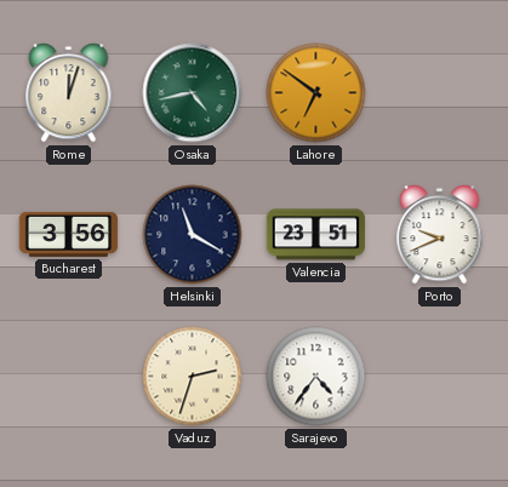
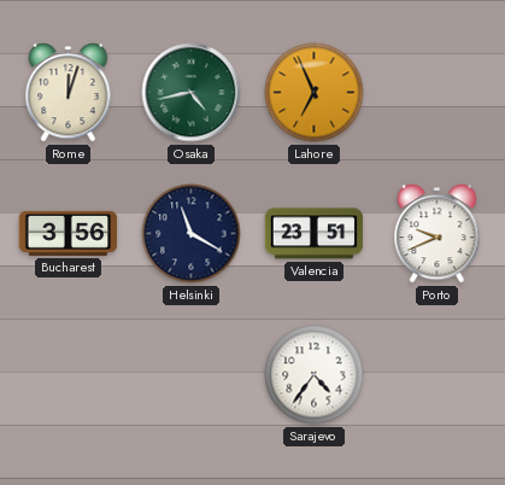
Lahore: 6:51 -> 6:56
Vaduz: 2:33 -> none
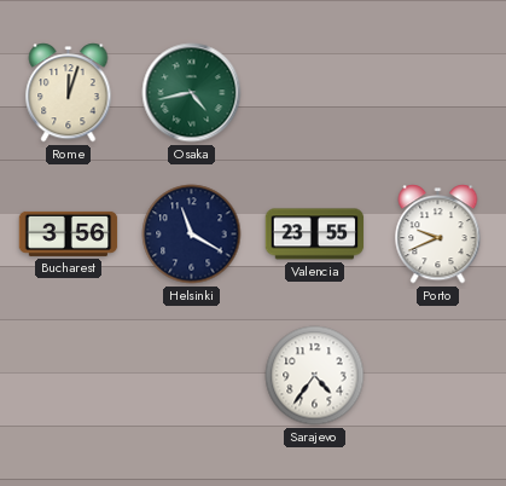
Lahore: 6:56 -> none
Valencia: 23:51 -> 23:55
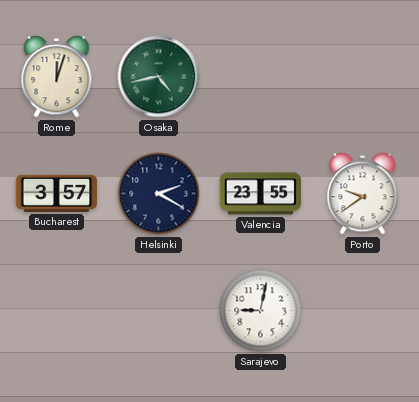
Bucharest: 3:56 -> 3:57
Helsinki: 11:20 -> 2:20
Porto: 9:41 -> 9:39
Sarajevo: 4:36 -> 9:02
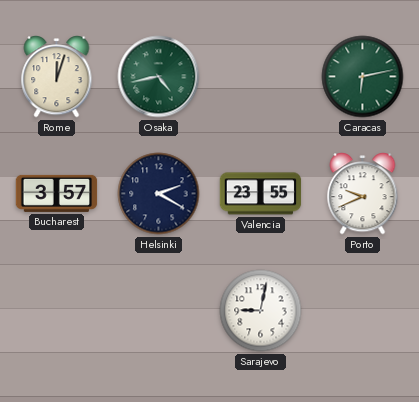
Caracas: none -> 6:13
Porto: 9:39 -> 9:41
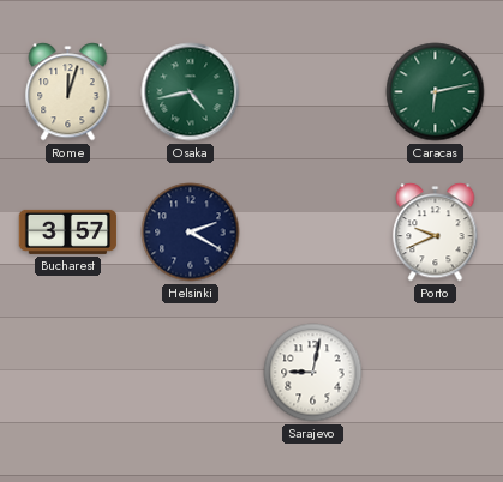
Valencia: 23:55 -> none
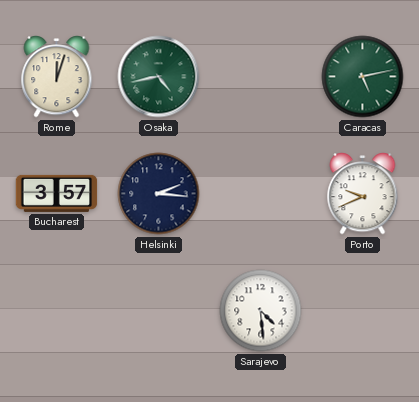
Caracas: 6:13 -> 5:13
Helsinki: 2:20 -> 2:16
Sarajevo: 9:02 -> 4:29
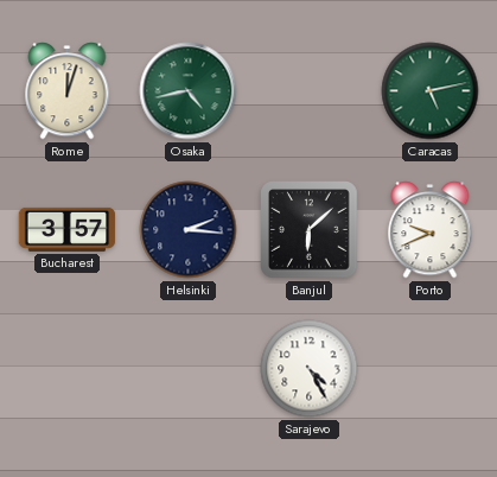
Banjul: none -> 6:08
Sarajevo: 4:29 -> 4:25
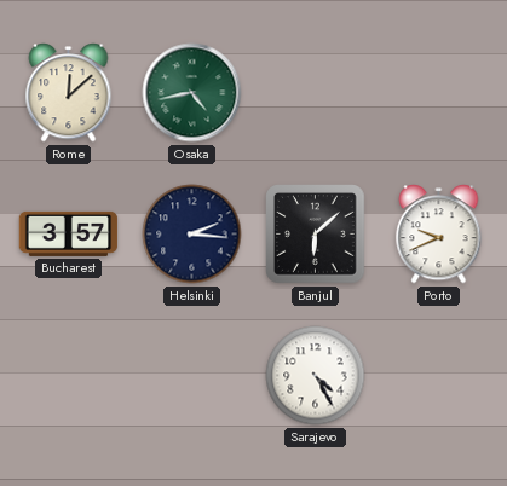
Rome: 12:03 -> 12:08
Caracas: 5:13 -> none
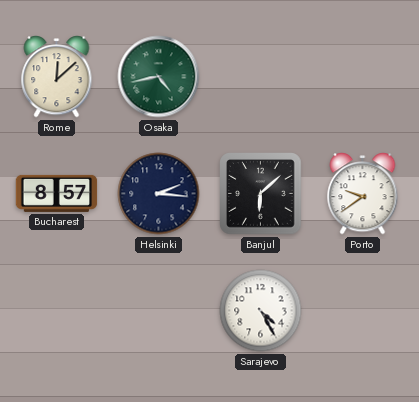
Bucharest: 3:57 -> 8:57
Porto: 9:41 -> 9:39
